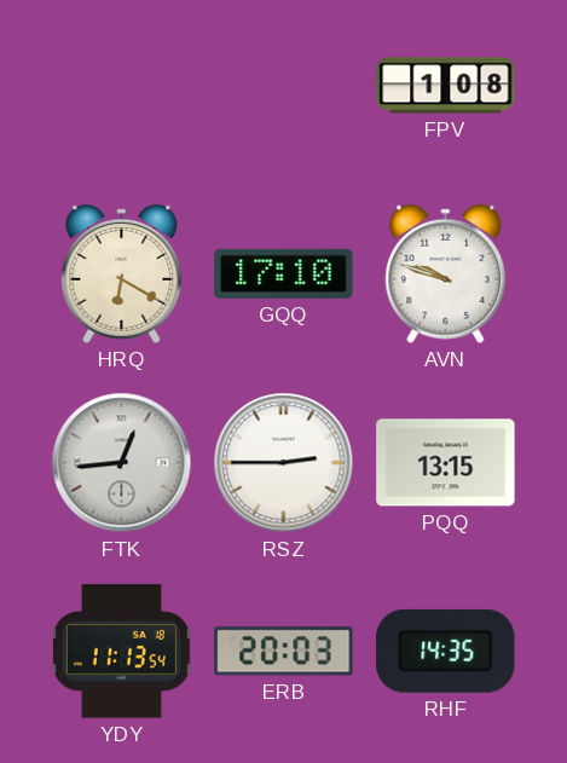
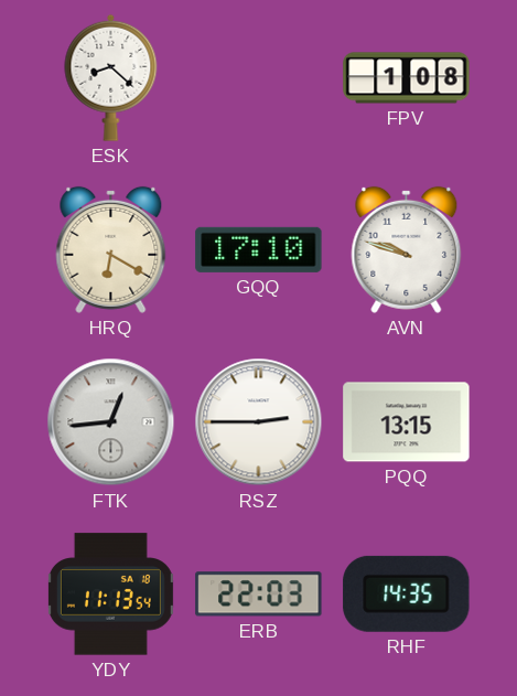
ESK: none -> 8:22
ERB: 20:03 -> 22:03
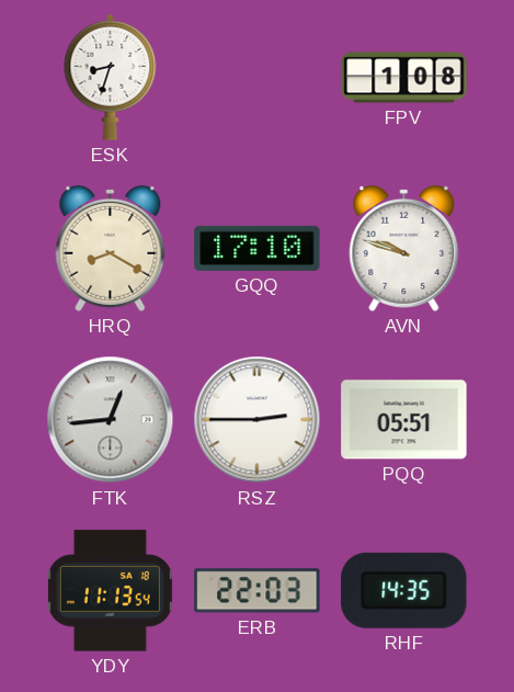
ESK: 8:22 -> 8:33
HRQ: 6:20 -> 8:20
PQQ: 13:15 -> 05:51
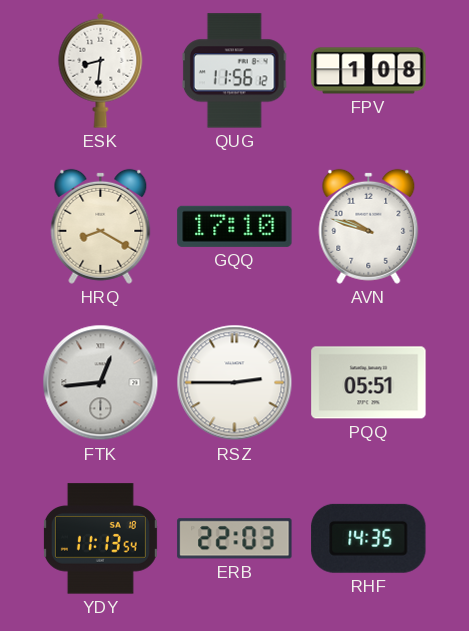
ESK: 8:33 -> 8:31
QUG: none -> 11:56
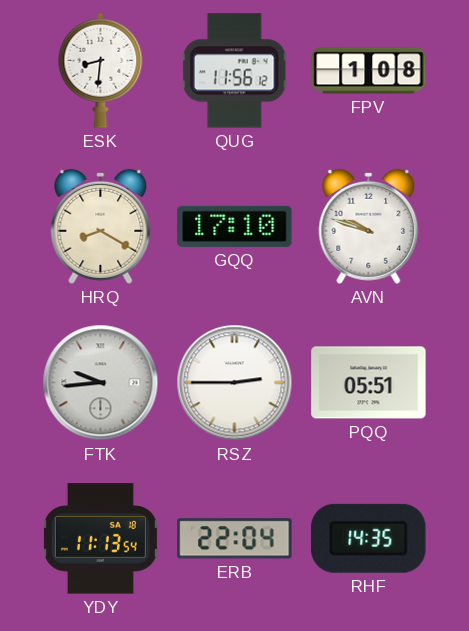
FTK: 12:44 -> 9:44
ERB: 22:03 -> 22:04
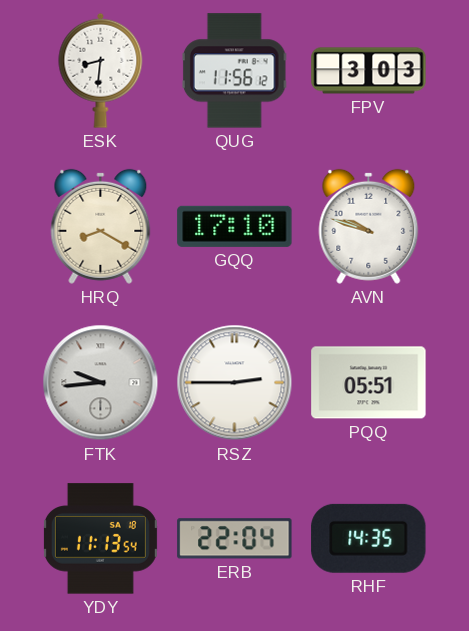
FPV: 1:08 -> 3:03
